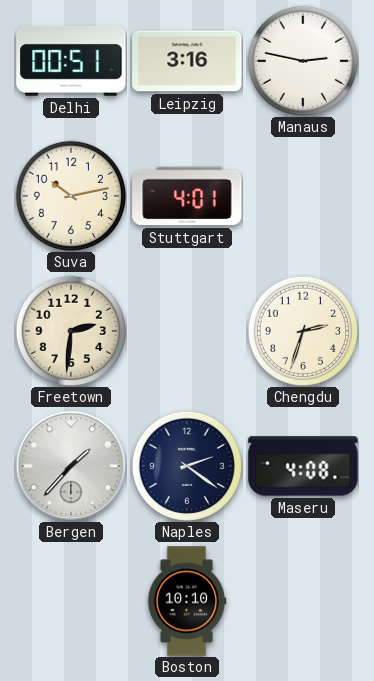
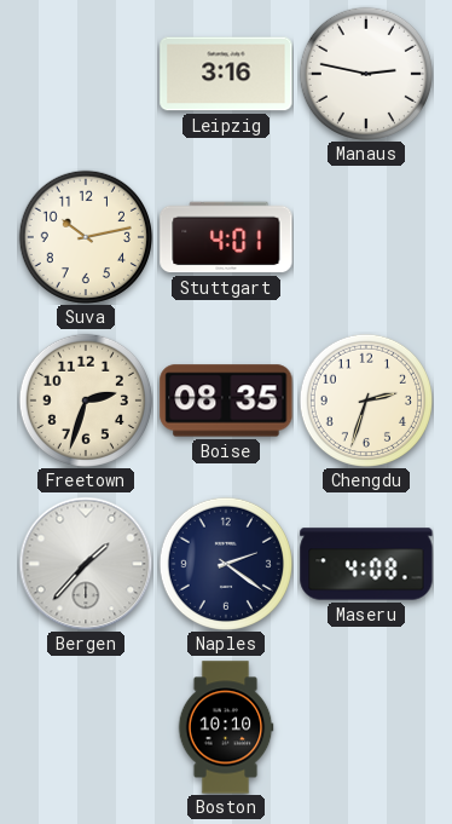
Delhi: 00:51 -> none
Freetown: 2:31 -> 2:33
Boise: none -> 08:35
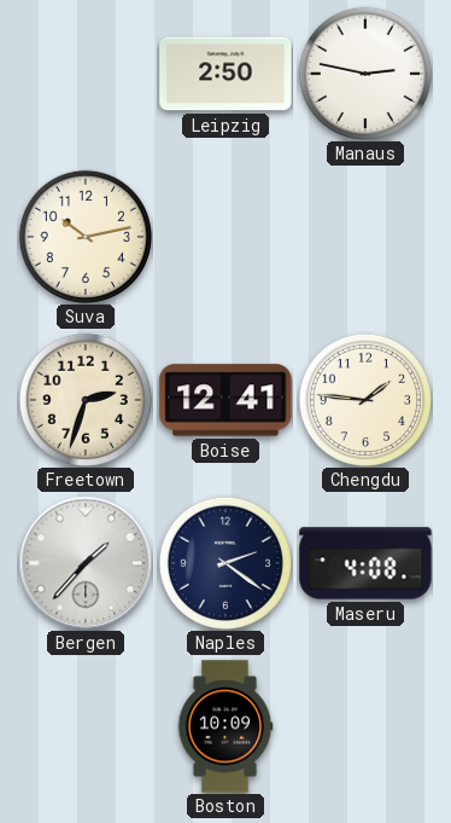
Leipzig: 3:16 -> 2:50
Stuttgart: 4:01 -> none
Boise: 08:35 -> 12:41
Chengdu: 2:33 -> 1:46
Boston: 10:10 -> 10:09
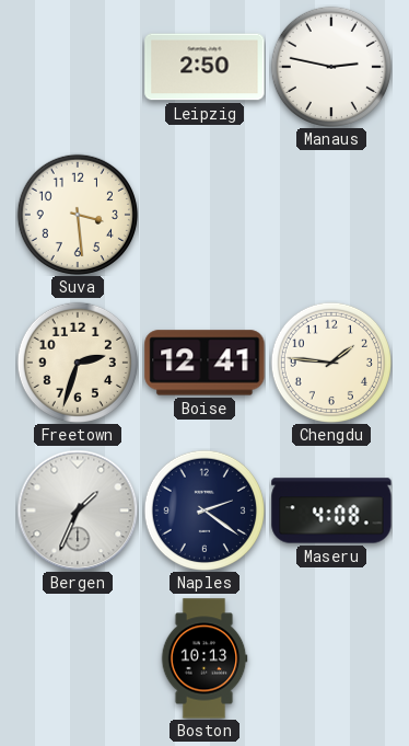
Suva: 10:13 -> 3:29
Bergen: 1:37 -> 1:34
Boston: 10:09 -> 10:13
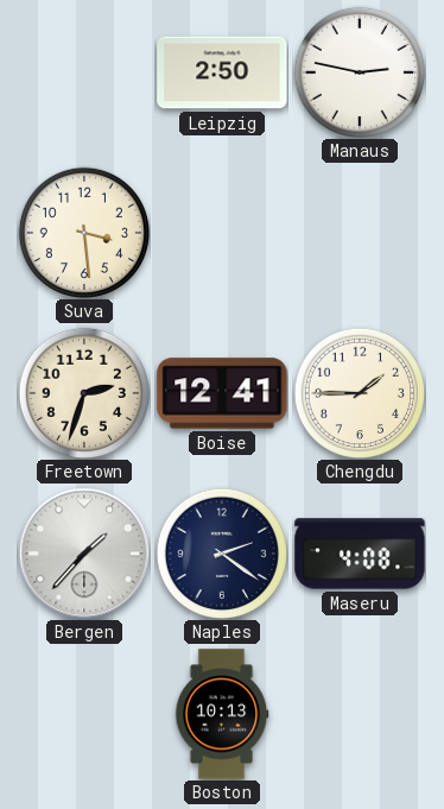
Chengdu: 1:46 -> 1:45
Bergen: 1:34 -> 1:37
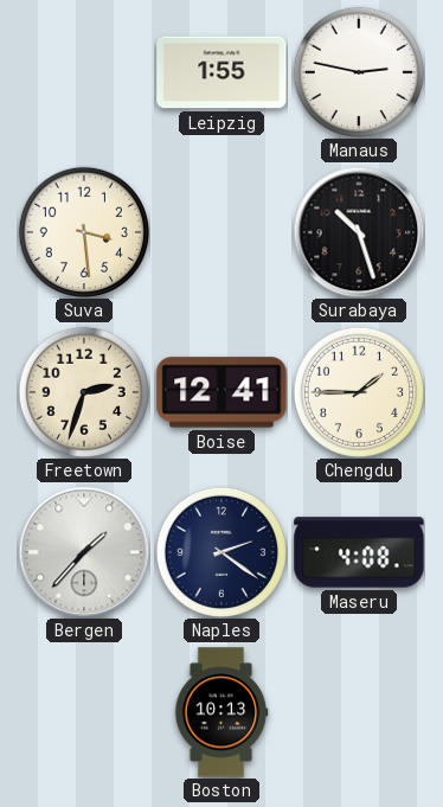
Leipzig: 2:50 -> 1:55
Surabaya: none -> 10:27
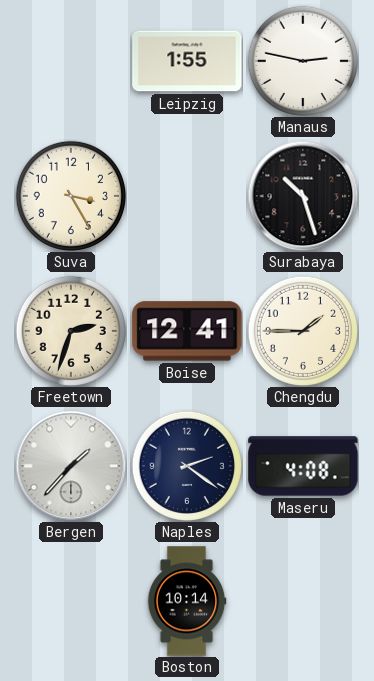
Suva: 3:29 -> 3:25
Boston: 10:13 -> 10:14
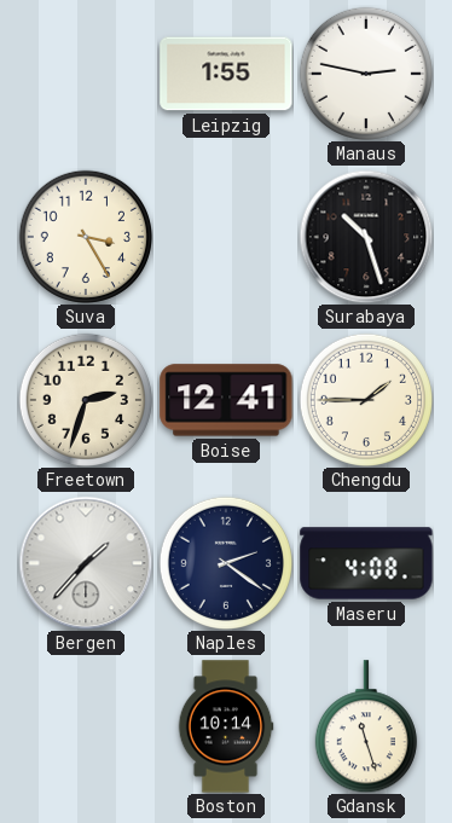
Gdansk: none -> 11:27
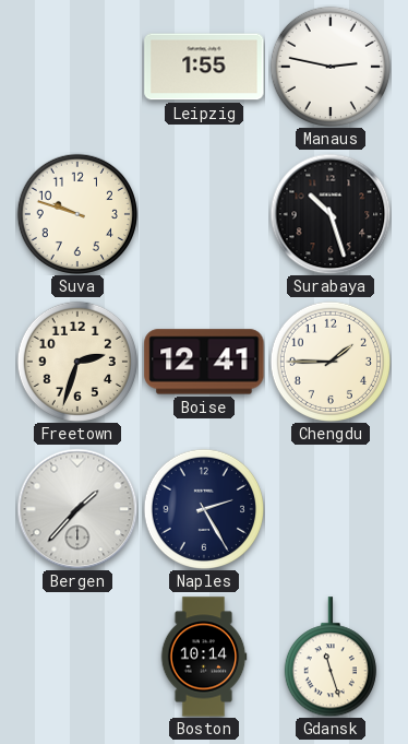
Suva: 3:25 -> 9:48
Naples: 2:21 -> 2:25
Maseru: 4:08 -> none
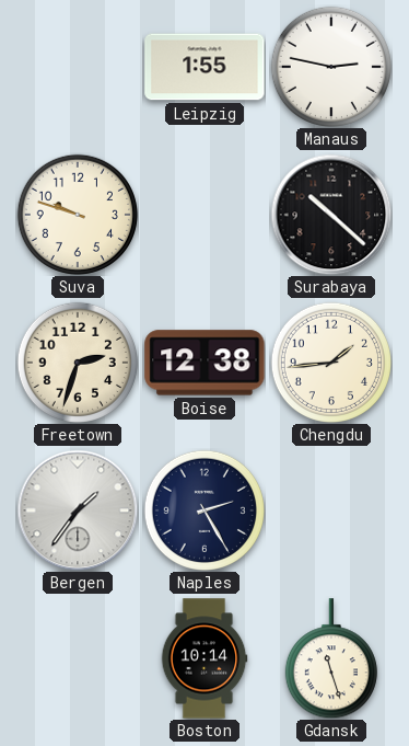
Surabaya: 10:27 -> 10:22
Boise: 12:41 -> 12:38
Chengdu: 1:45 -> 1:44
Bergen: 1:37 -> 1:36
